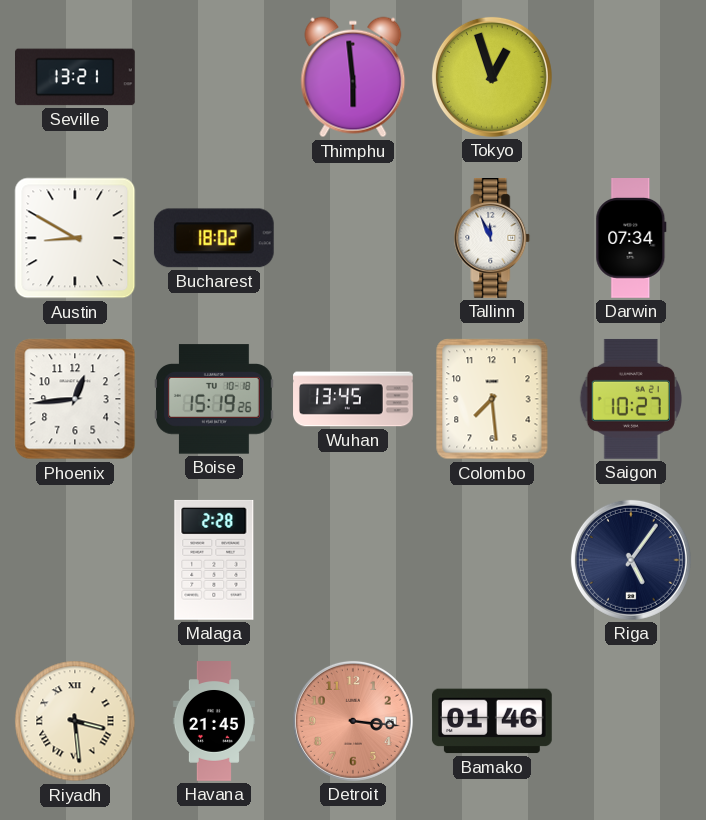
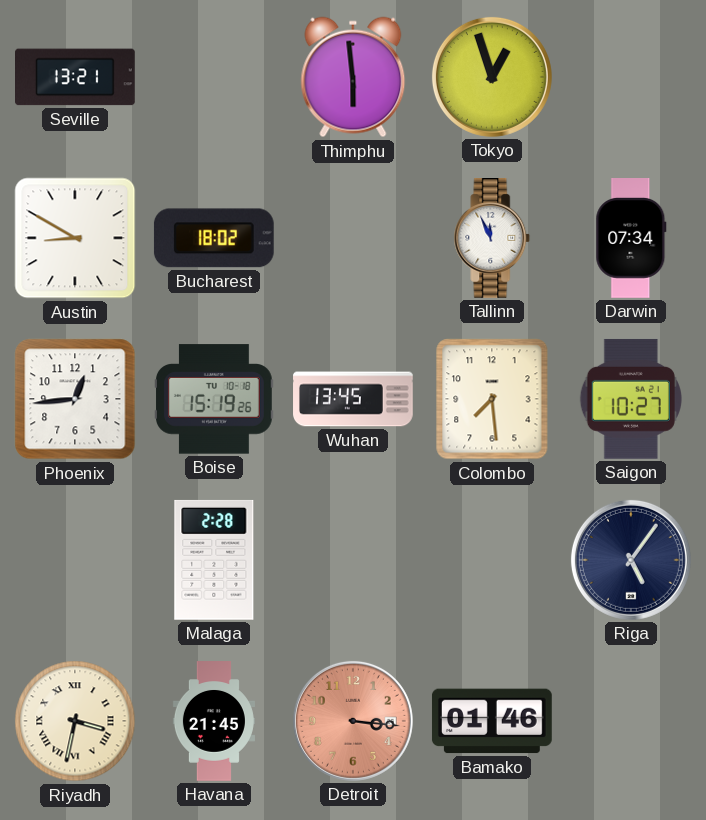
Riyadh: 3:29 -> 3:32
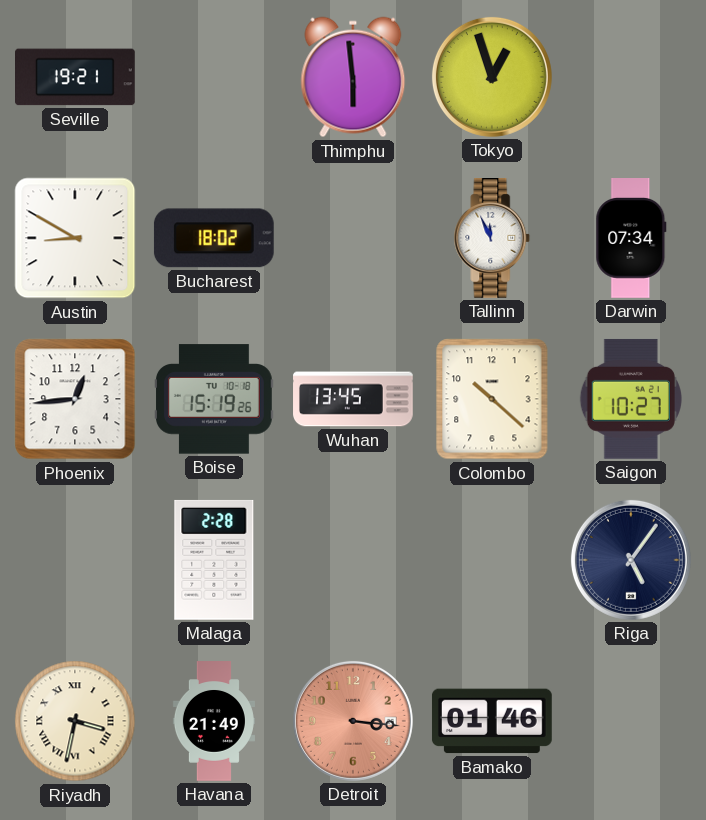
Seville: 13:21 -> 19:21
Colombo: 7:29 -> 10:22
Havana: 21:45 -> 21:49
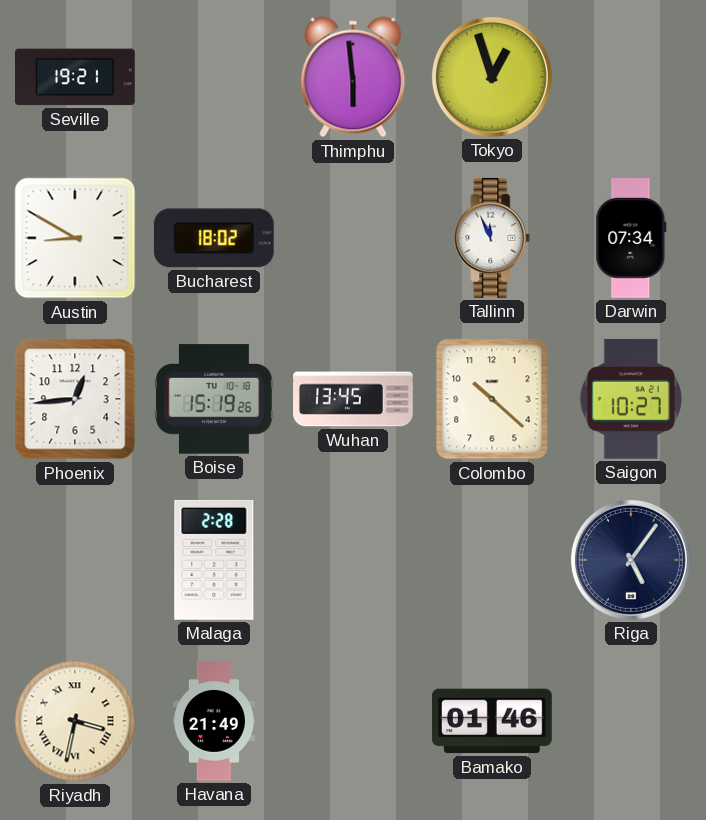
Detroit: 3:16 -> none
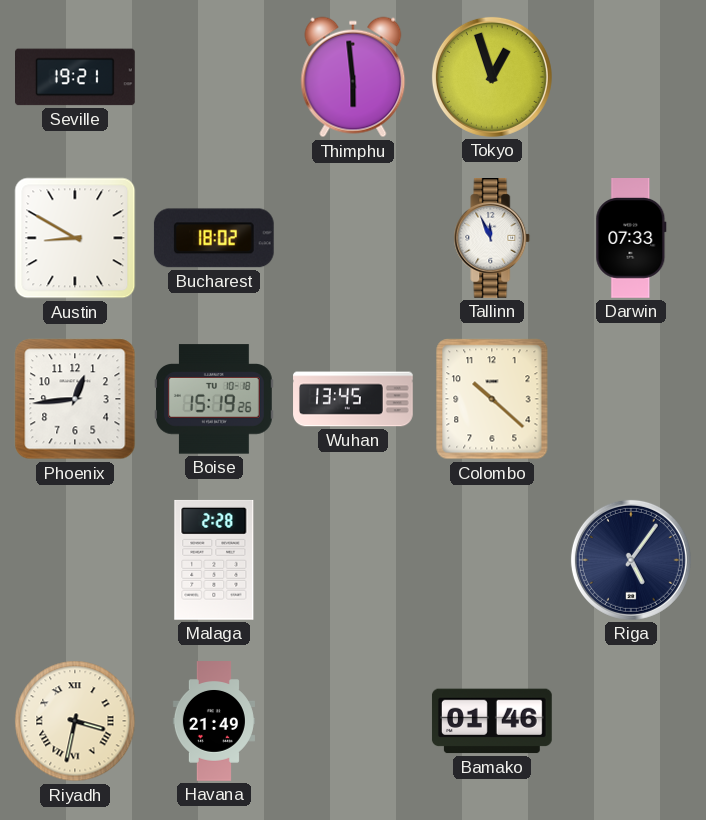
Darwin: 07:34 -> 07:33
Saigon: 10:27 -> none
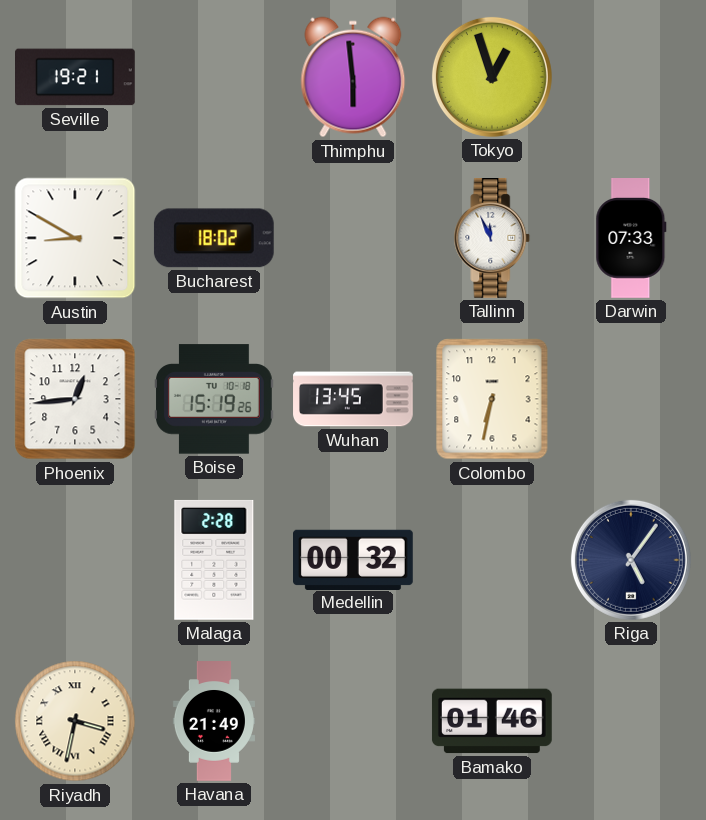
Colombo: 10:22 -> 6:32
Medellin: none -> 00:32
